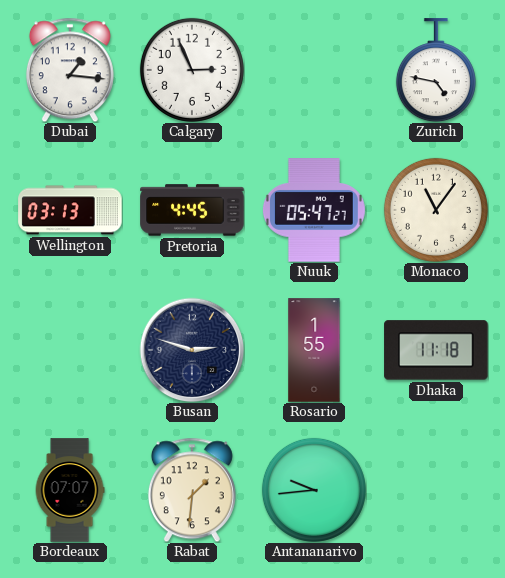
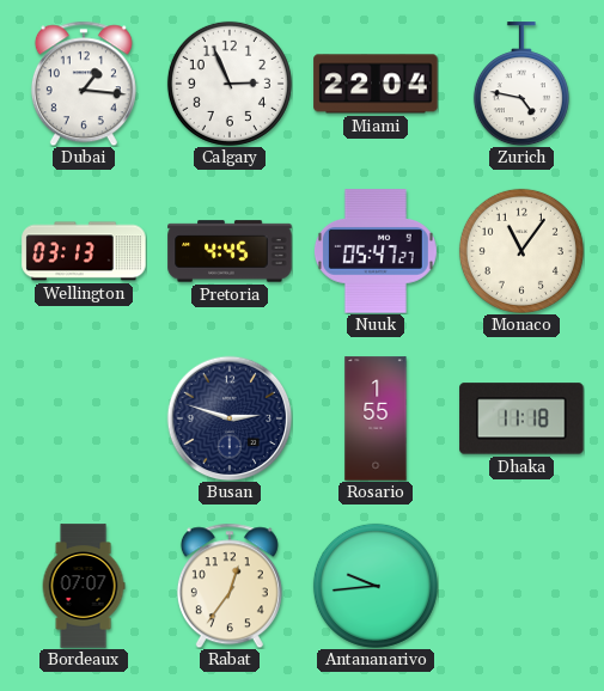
Miami: none -> 22:04
Rabat: 1:31 -> 12:36
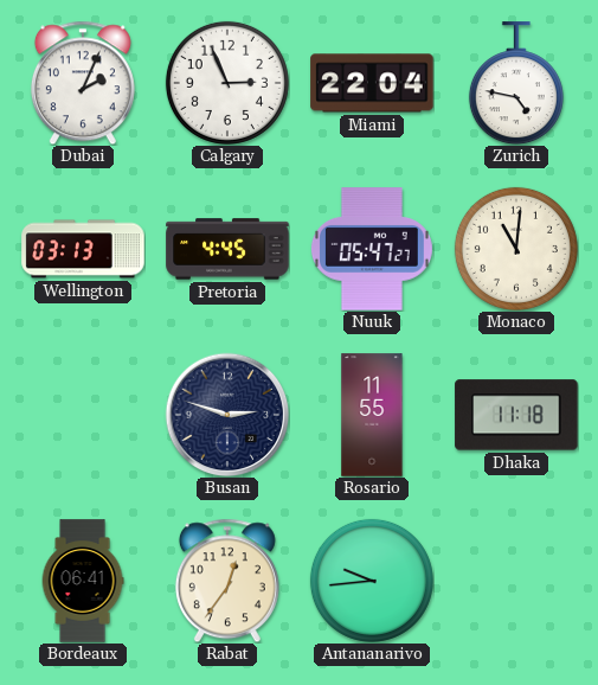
Dubai: 1:16 -> 2:04
Monaco: 11:06 -> 11:01
Rosario: 1:55 -> 11:55
Bordeaux: 07:07 -> 06:41
